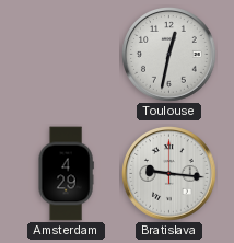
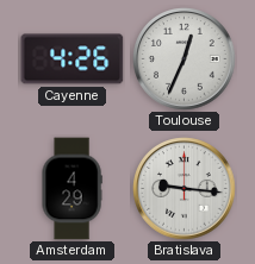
Cayenne: none -> 4:26
Toulouse: 12:32 -> 12:34
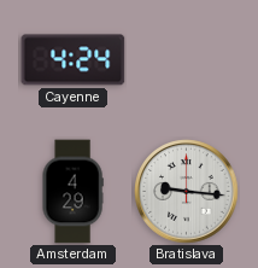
Cayenne: 4:26 -> 4:24
Toulouse: 12:34 -> none
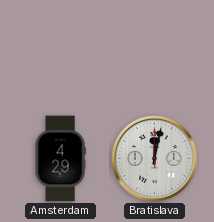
Cayenne: 4:24 -> none
Bratislava: 9:16 -> 12:02
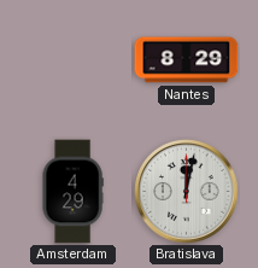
Nantes: none -> 8:29
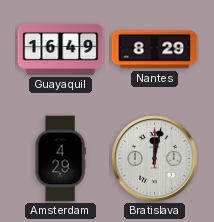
Guayaquil: none -> 16:49
